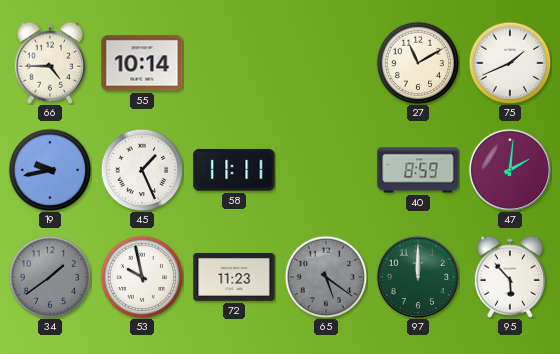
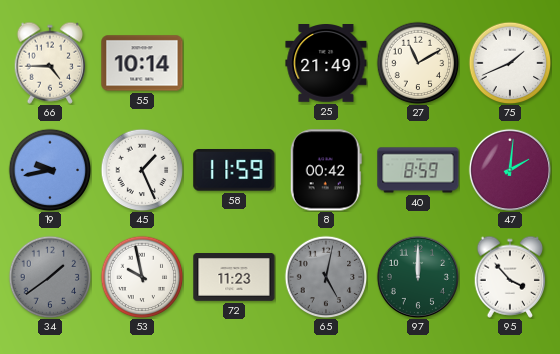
25: none -> 21:49
58: 11:11 -> 11:59
8: none -> 00:42
65: 5:21 -> 5:02
95: 5:53 -> 3:53
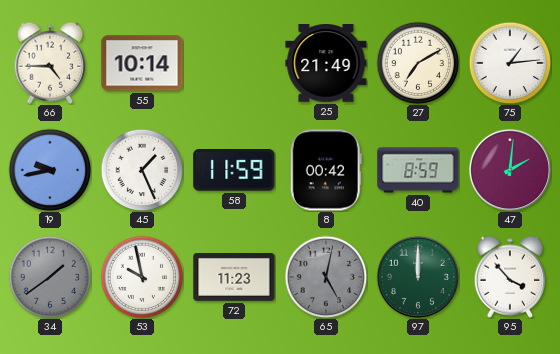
27: 11:10 -> 7:10
75: 1:41 -> 1:14
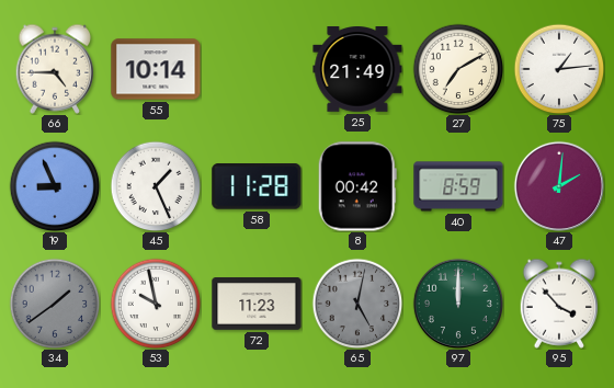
19: 9:43 -> 8:56
58: 11:59 -> 11:28
